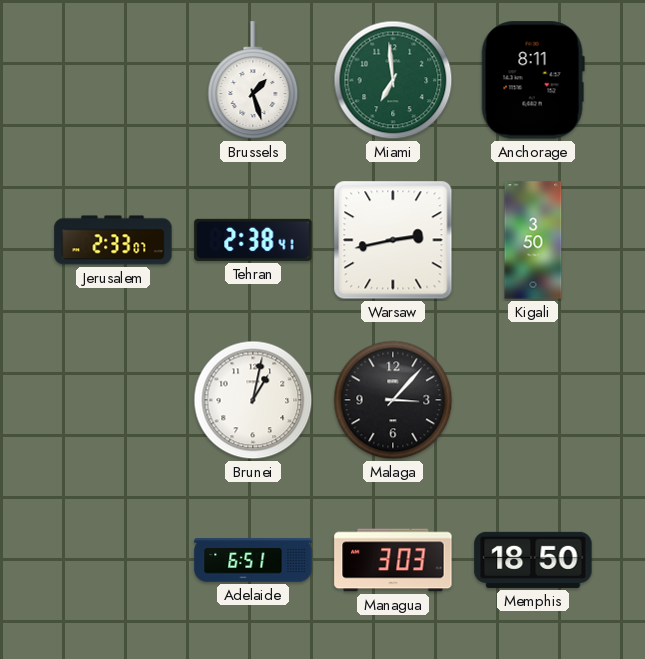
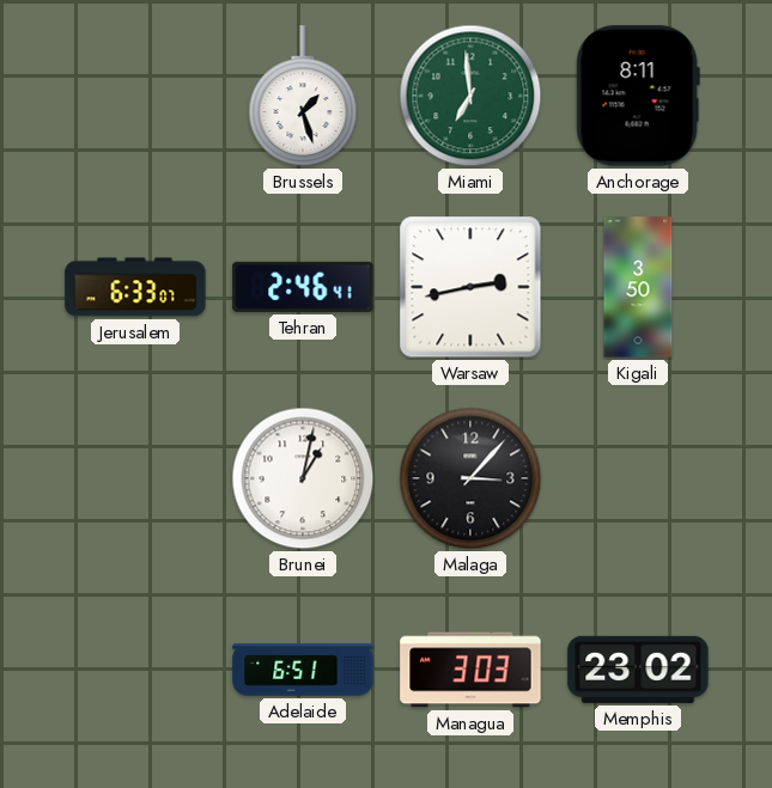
Jerusalem: 2:33 -> 6:33
Tehran: 2:38 -> 2:46
Memphis: 18:50 -> 23:02
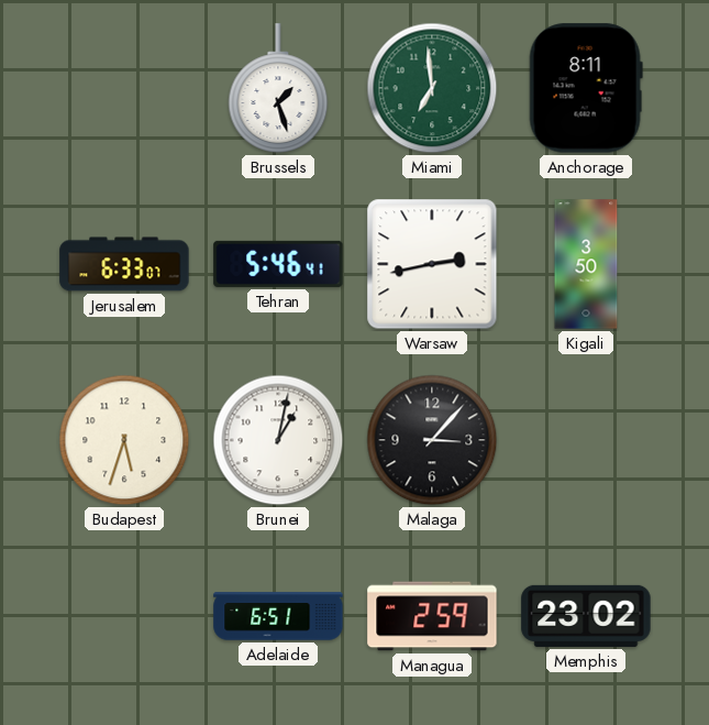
Tehran: 2:46 -> 5:46
Budapest: none -> 5:33
Managua: 3:03 -> 2:59
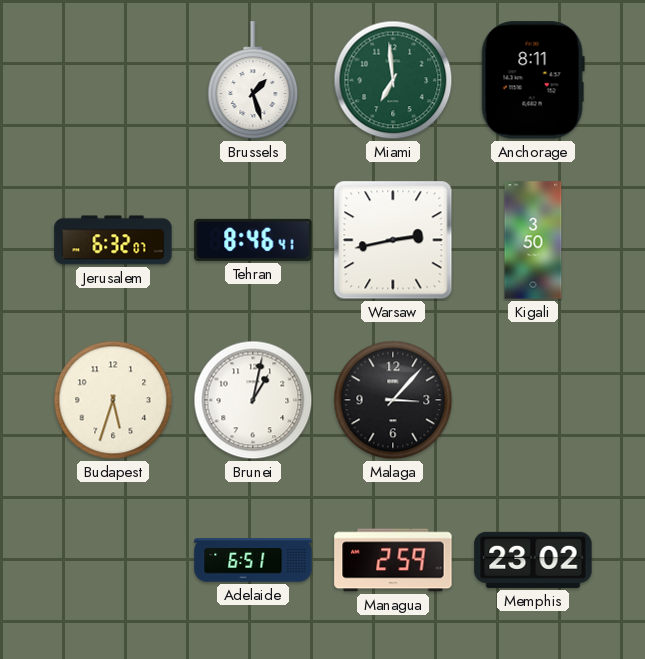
Jerusalem: 6:33 -> 6:32
Tehran: 5:46 -> 8:46
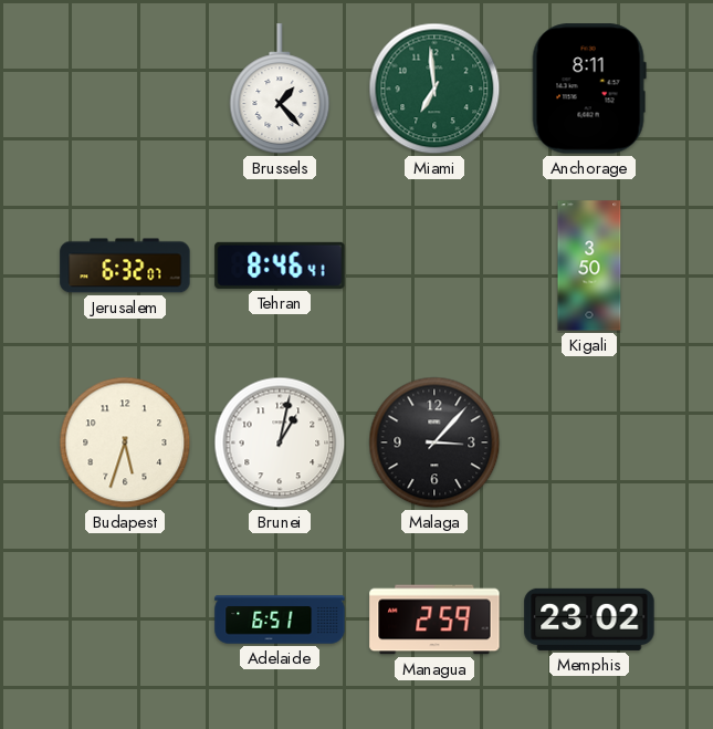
Brussels: 1:27 -> 1:23
Warsaw: 2:43 -> none
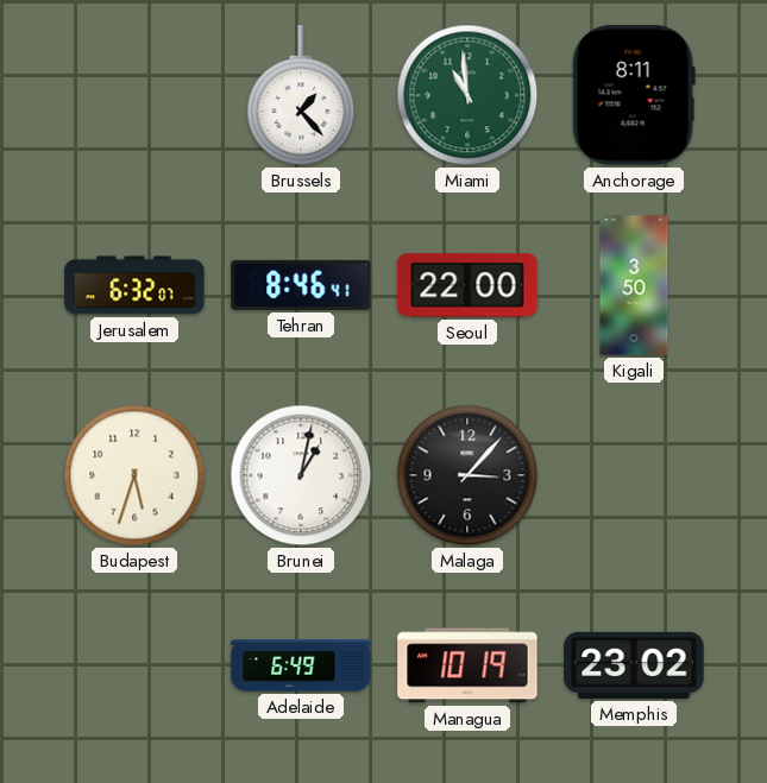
Miami: 6:59 -> 10:59
Seoul: none -> 22:00
Adelaide: 6:51 -> 6:49
Managua: 2:59 -> 10:19
